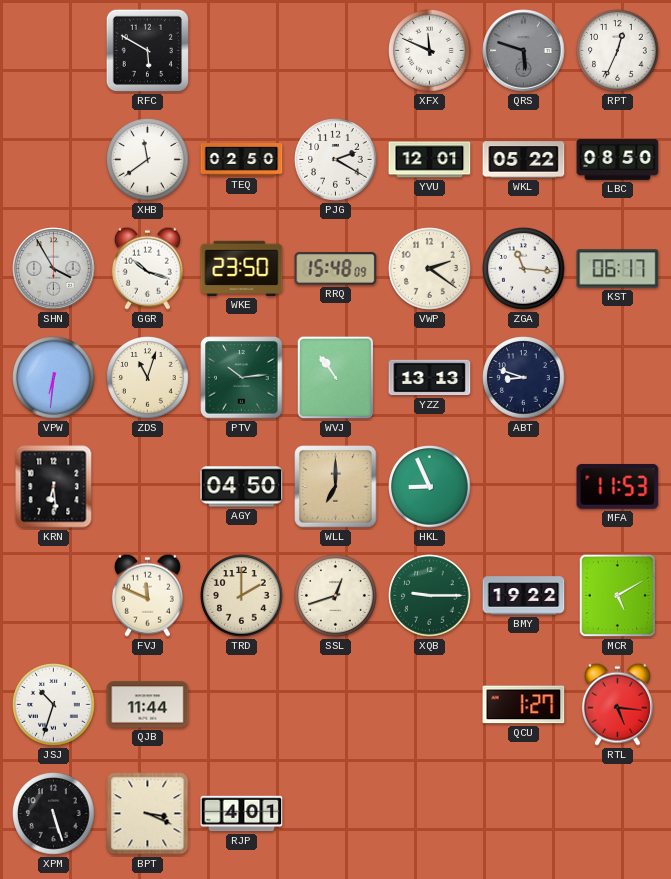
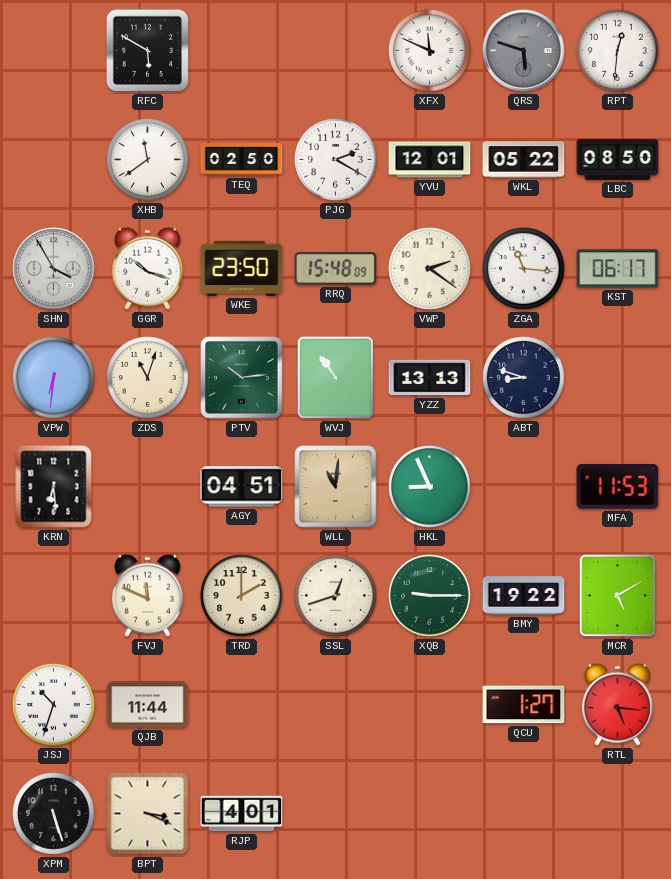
RPT: 12:34 -> 12:31
AGY: 04:50 -> 04:51
WLL: 7:00 -> 11:01
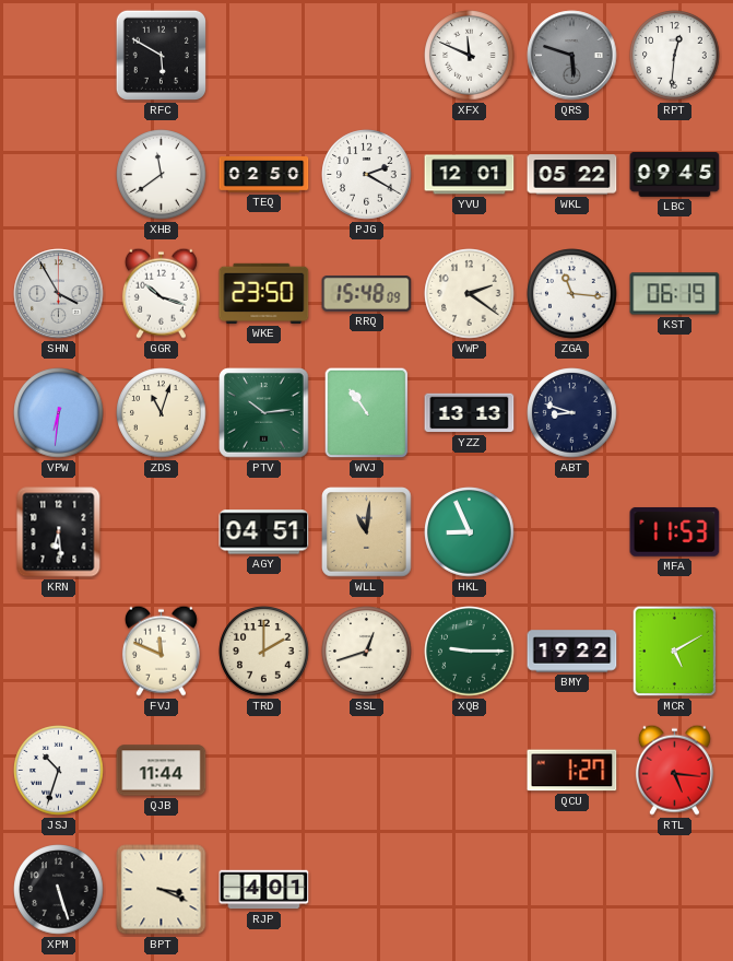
LBC: 08:50 -> 09:45
KST: 06:17 -> 06:19
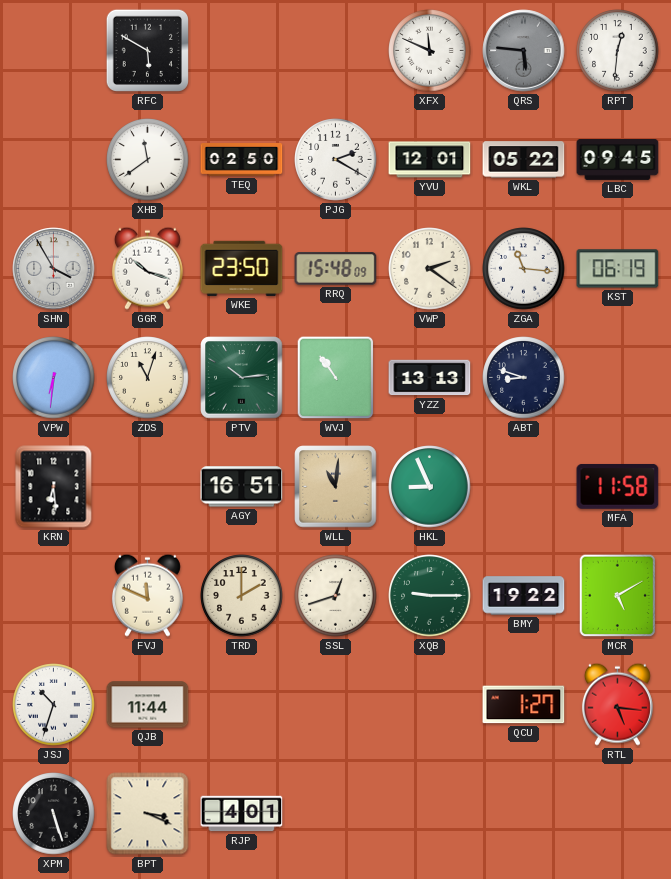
QRS: 5:48 -> 5:46
AGY: 04:51 -> 16:51
MFA: 11:53 -> 11:58
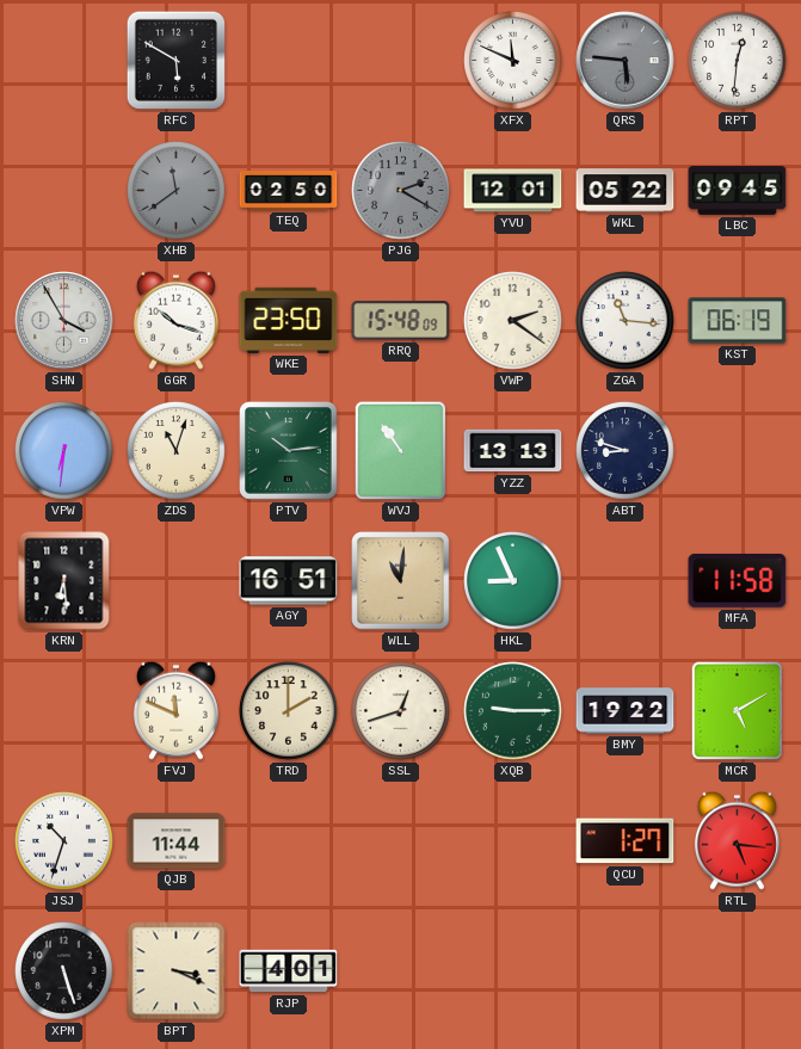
XHB dial: white -> grey
PJG dial: white -> grey
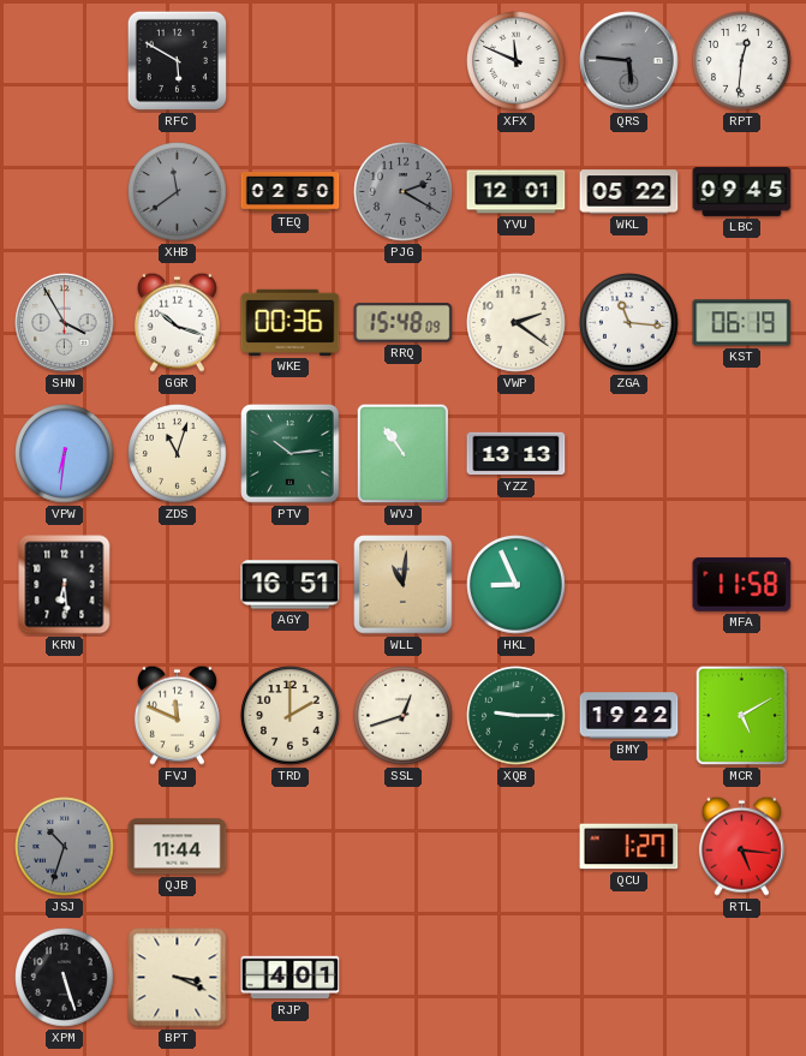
WKE: 23:50 -> 00:36
ABT: 8:48 -> none
JSJ dial: white -> grey
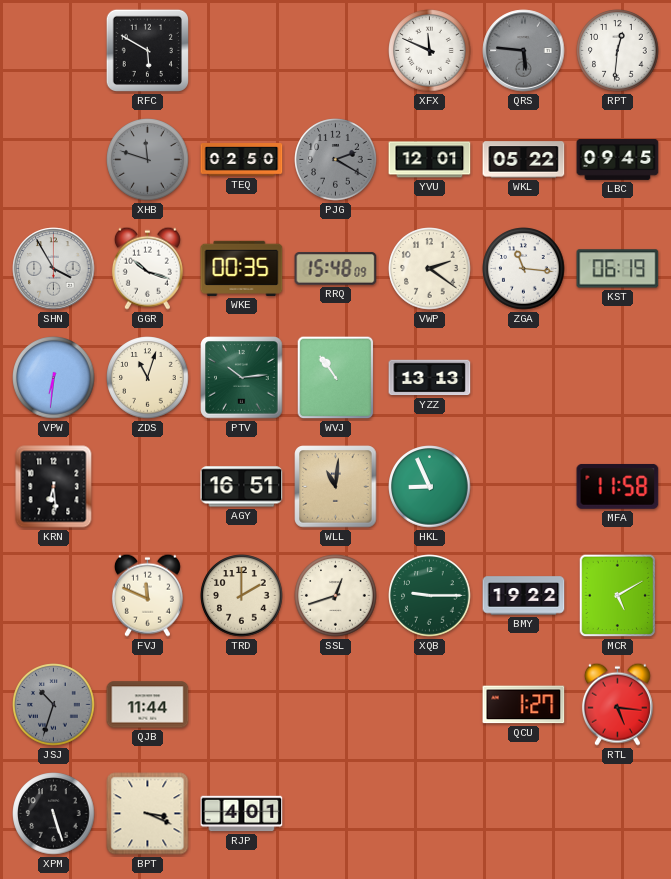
XHB: 11:39 -> 11:48
WKE: 00:36 -> 00:35
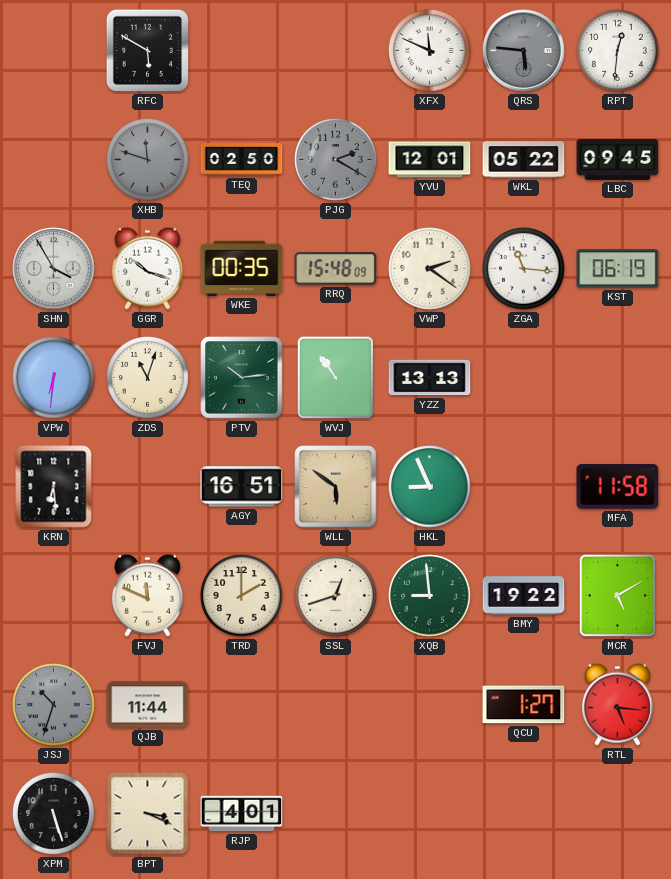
WLL: 11:01 -> 5:51
XQB: 9:15 -> 8:59
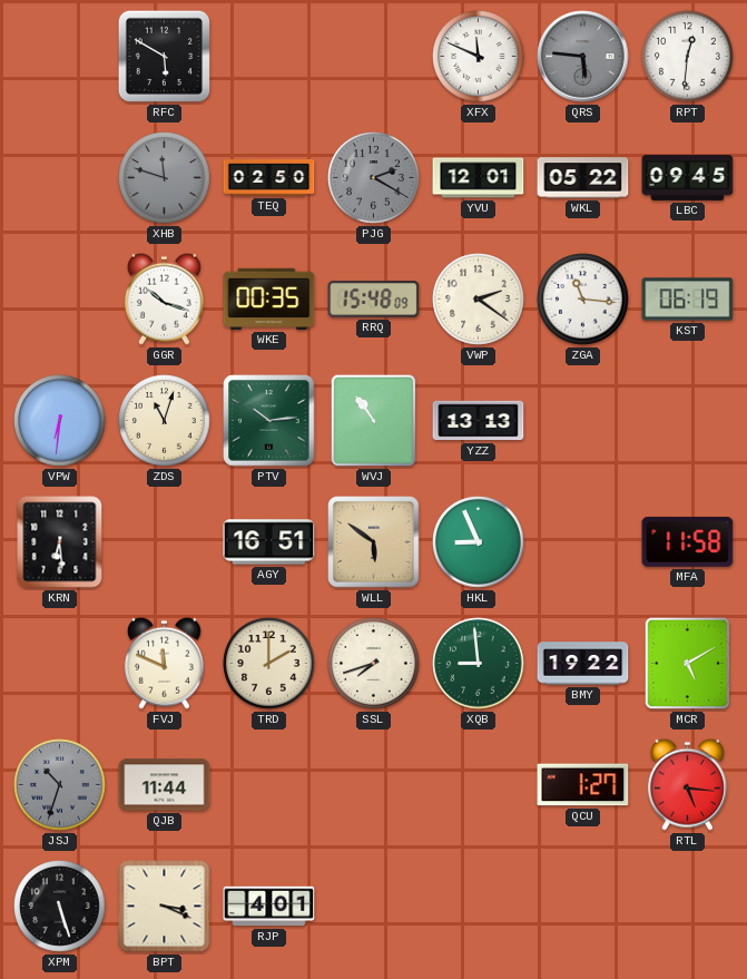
SHN: 3:55 -> none
SSL: 12:42 -> 7:42
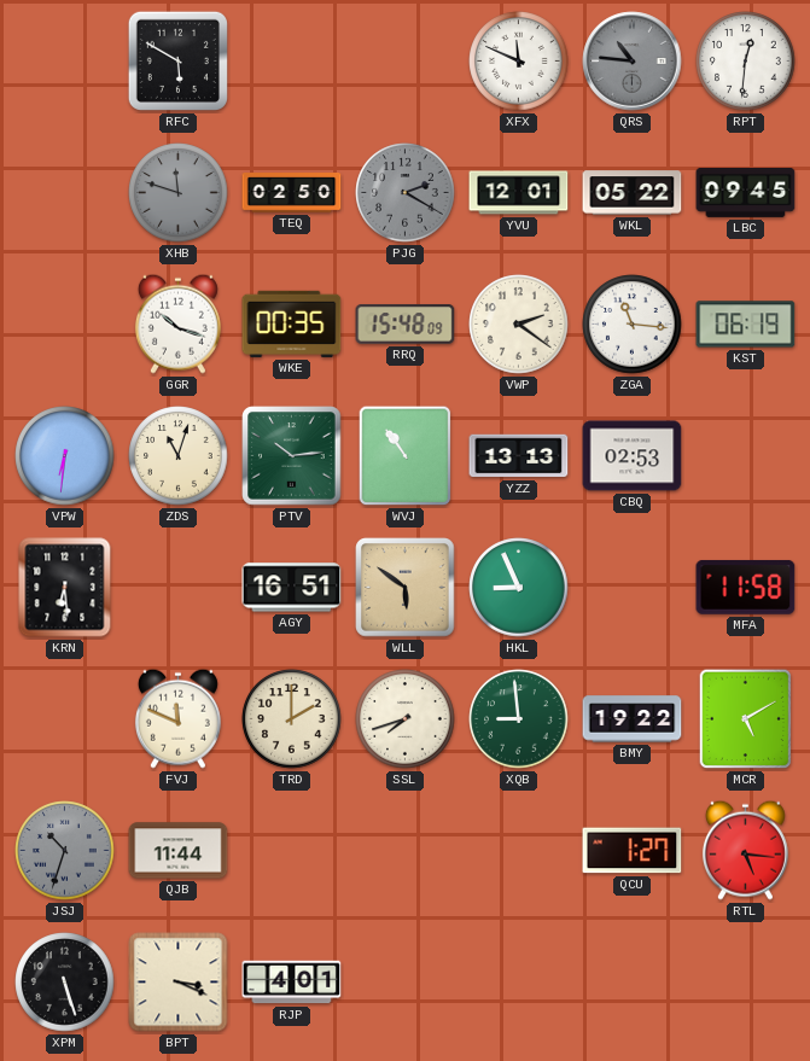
QRS: 5:46 -> 10:46
CBQ: none -> 02:53
